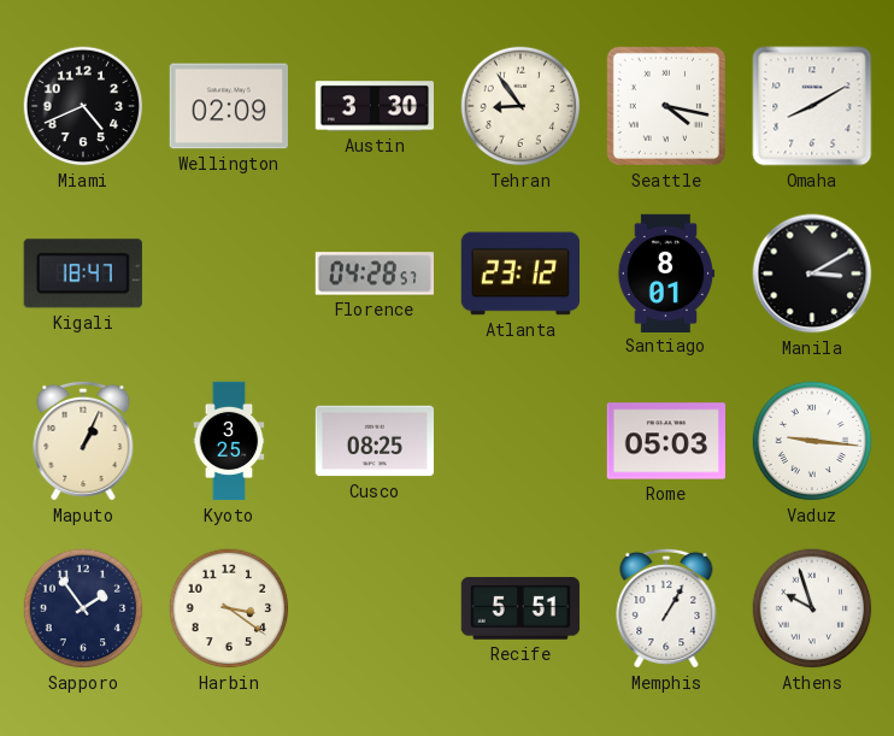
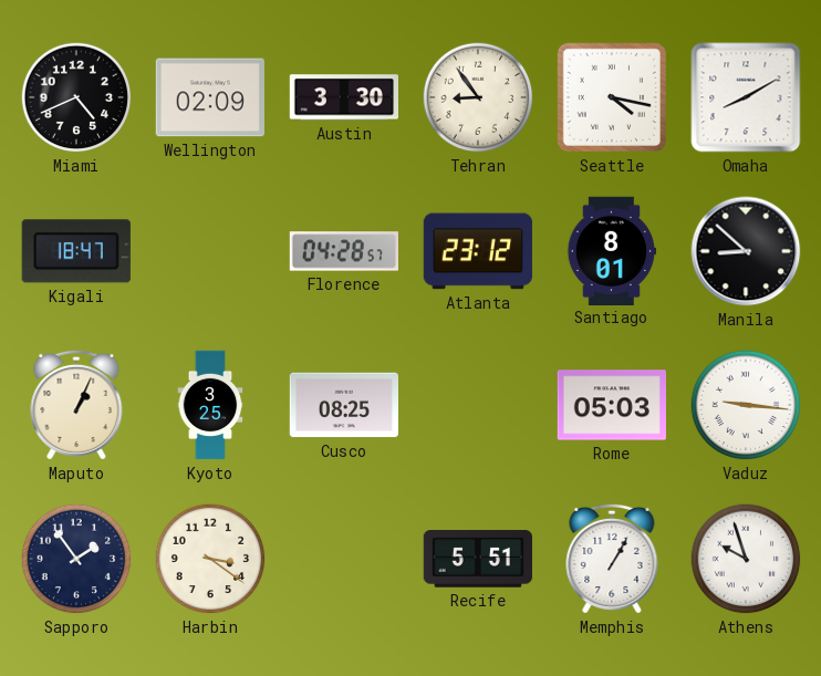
Manila: 3:10 -> 8:52
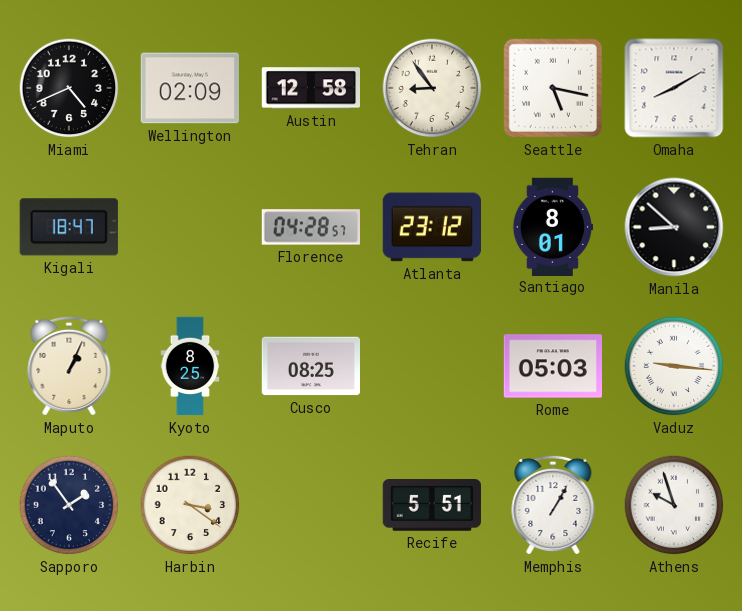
Austin: 3:30 -> 12:58
Seattle: 4:17 -> 5:17
Kyoto: 3:25 -> 8:25
